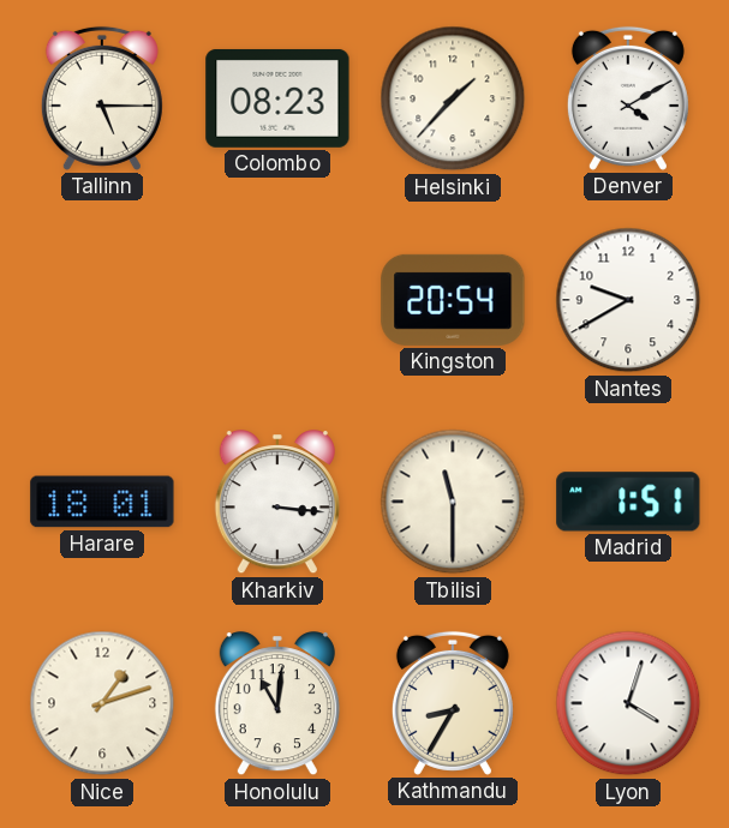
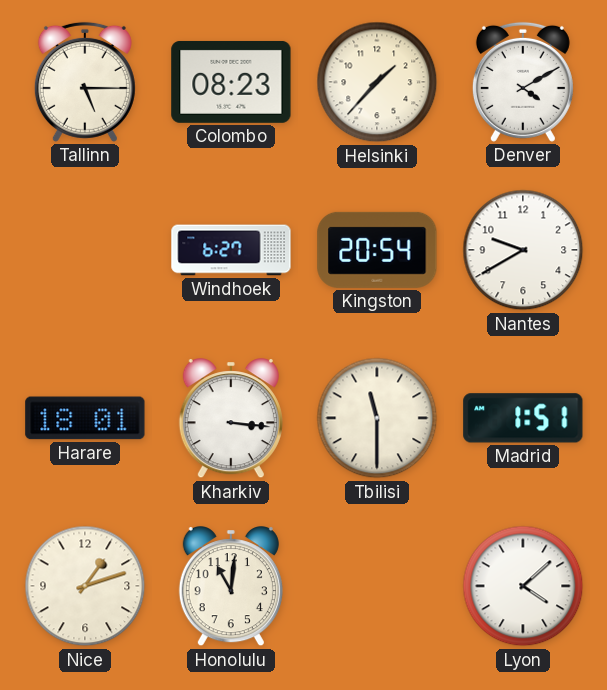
Windhoek: none -> 6:27
Kathmandu: 8:35 -> none
Lyon: 4:03 -> 4:08
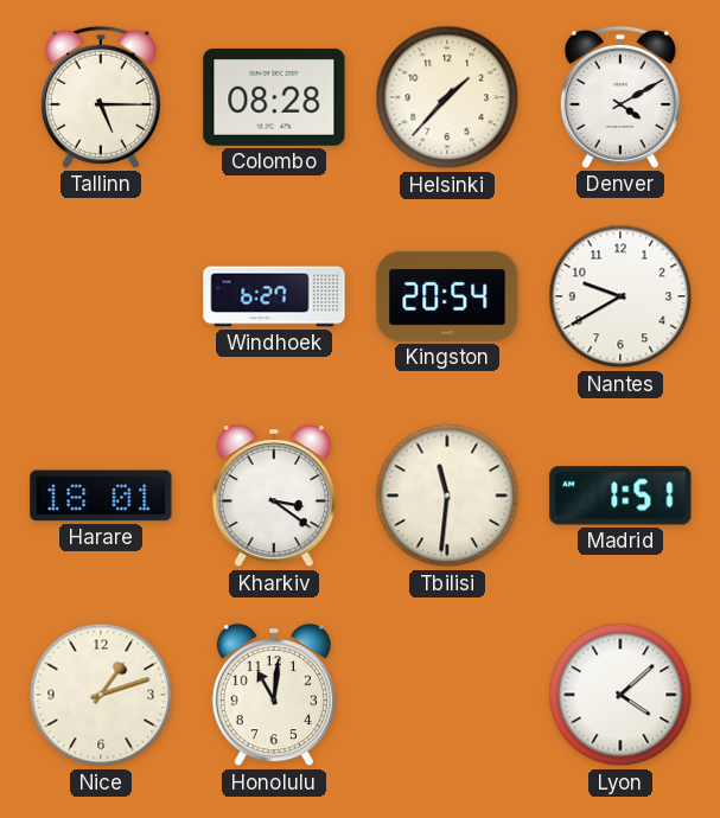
Colombo: 08:23 -> 08:28
Kharkiv: 3:16 -> 3:21
Tbilisi: 11:30 -> 11:31
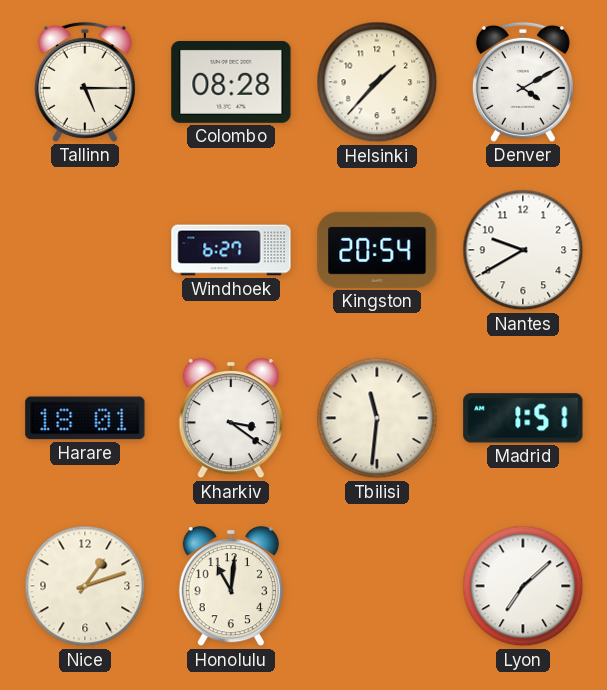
Lyon: 4:08 -> 7:08
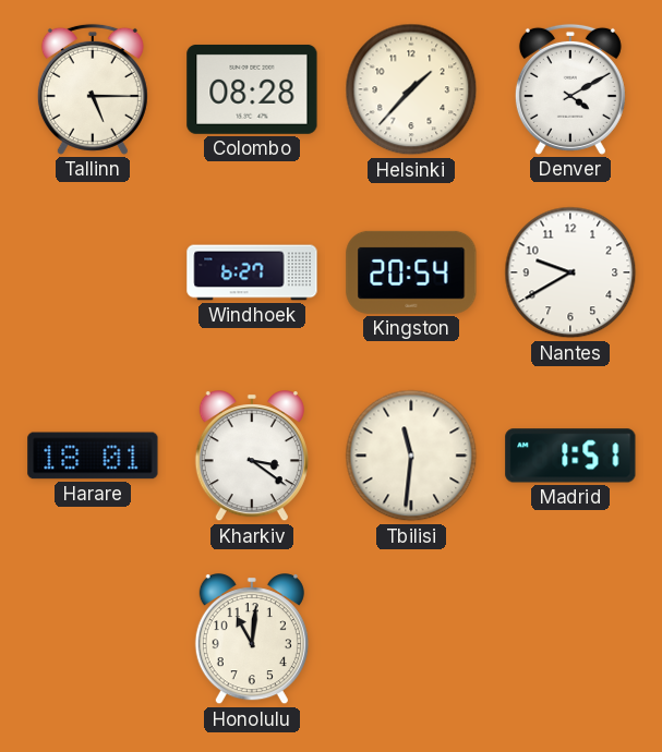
Nice: 1:12 -> none
Lyon: 7:08 -> none
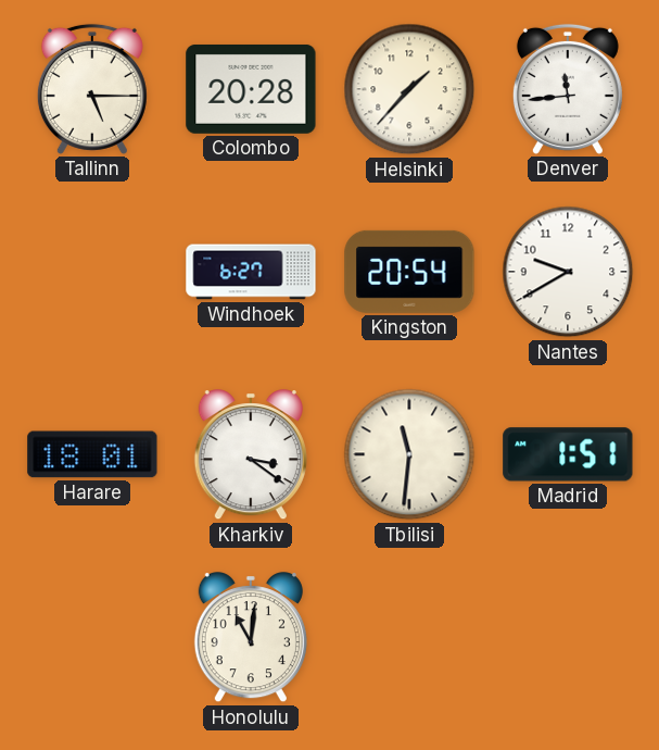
Colombo: 08:28 -> 20:28
Denver: 4:10 -> 11:44
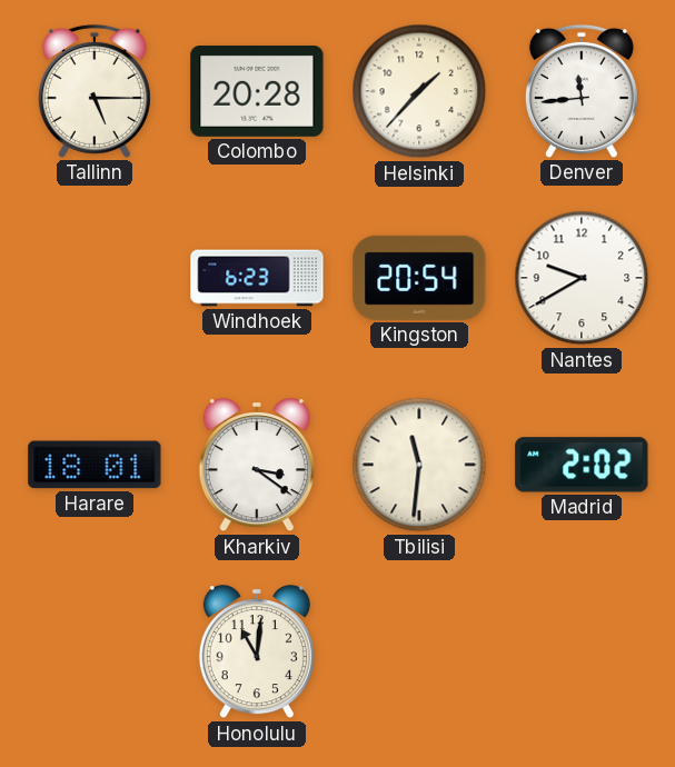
Windhoek: 6:27 -> 6:23
Madrid: 1:51 -> 2:02
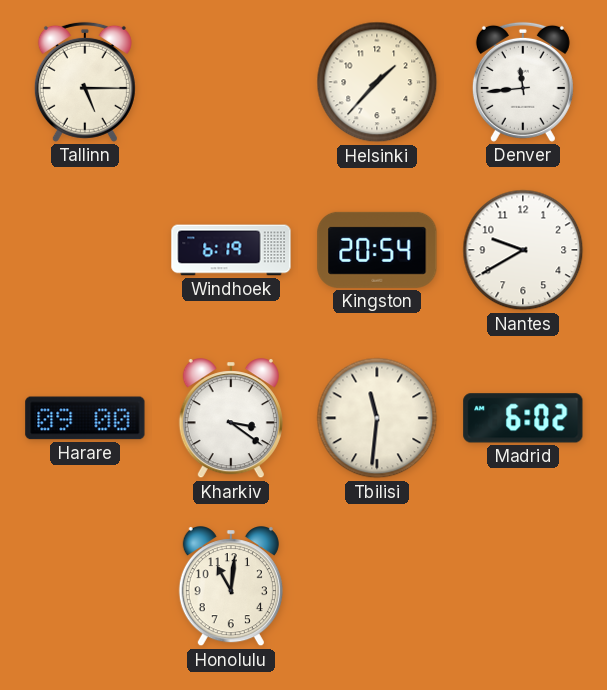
Colombo: 20:28 -> none
Windhoek: 6:23 -> 6:19
Harare: 18:01 -> 09:00
Madrid: 2:02 -> 6:02
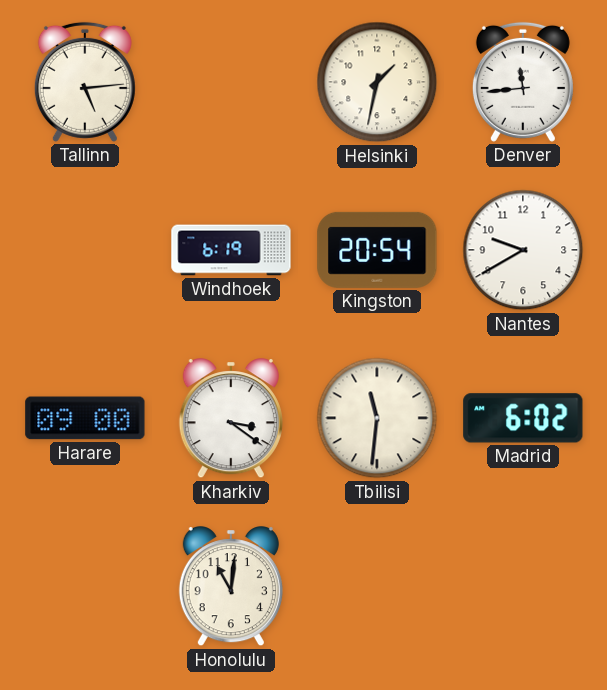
Tallinn: 5:15 -> 5:14
Helsinki: 1:37 -> 1:32
